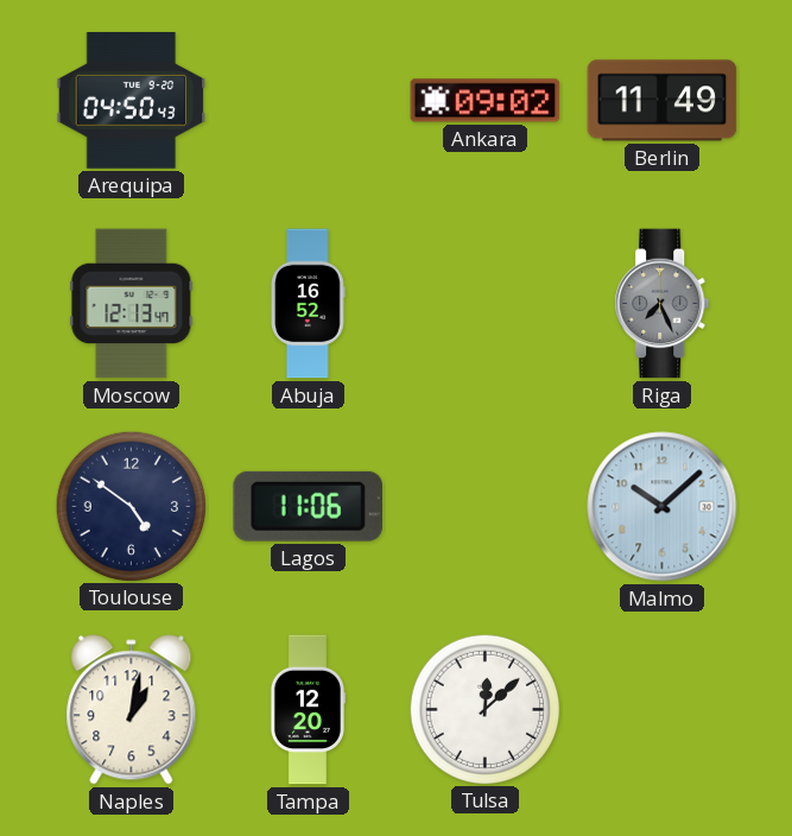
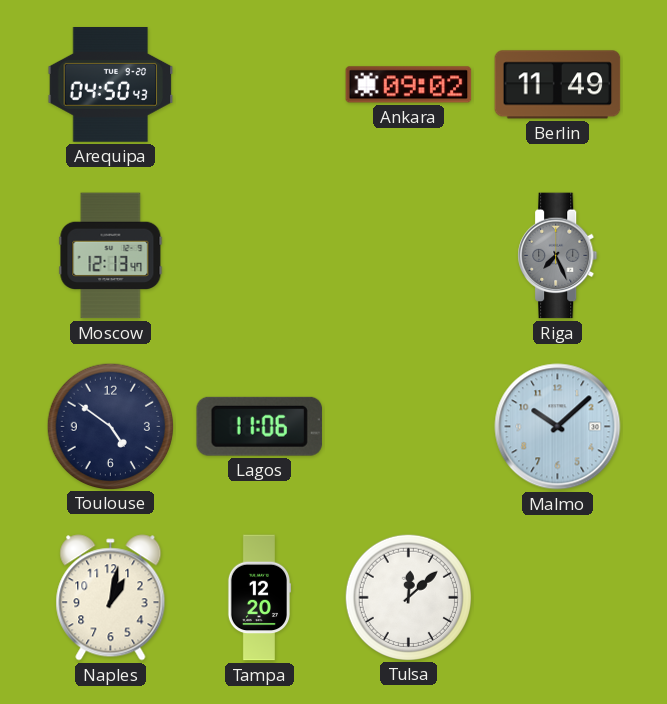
Abuja: 16:52 -> none
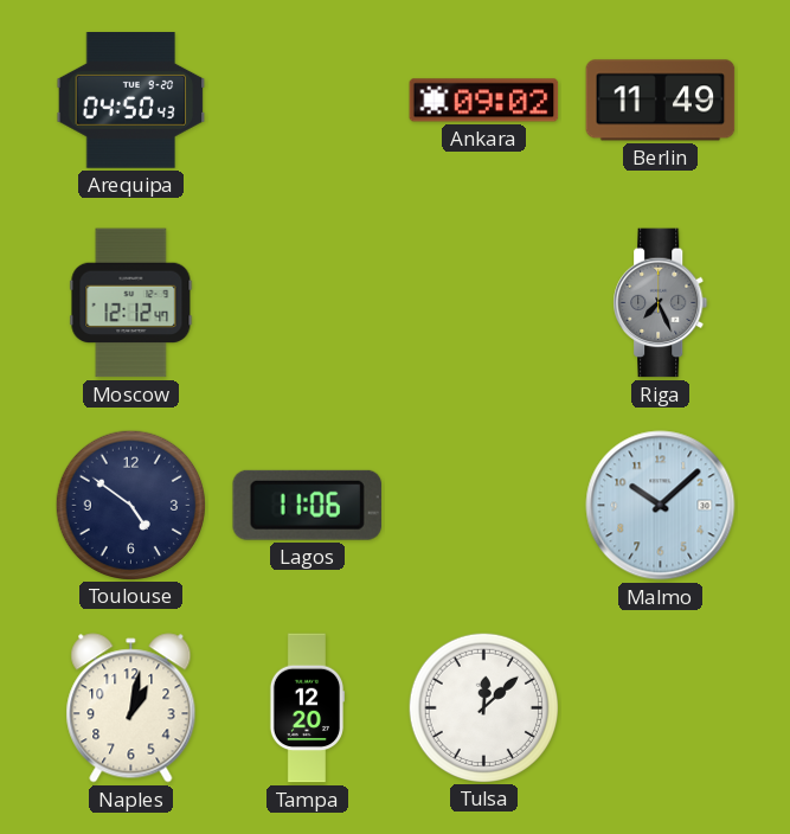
Moscow: 12:13 -> 12:12
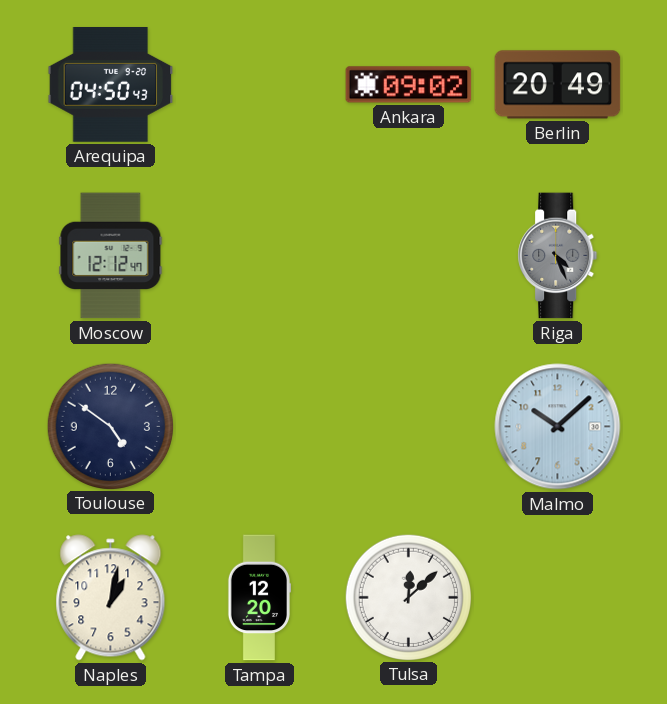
Berlin: 11:49 -> 20:49
Riga: 7:26 -> 4:26
Lagos: 11:06 -> none
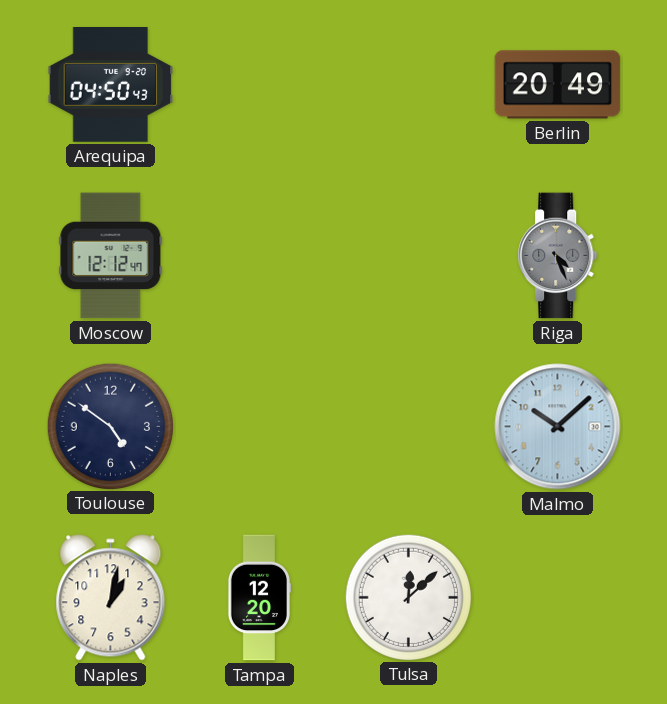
Ankara: 09:02 -> none
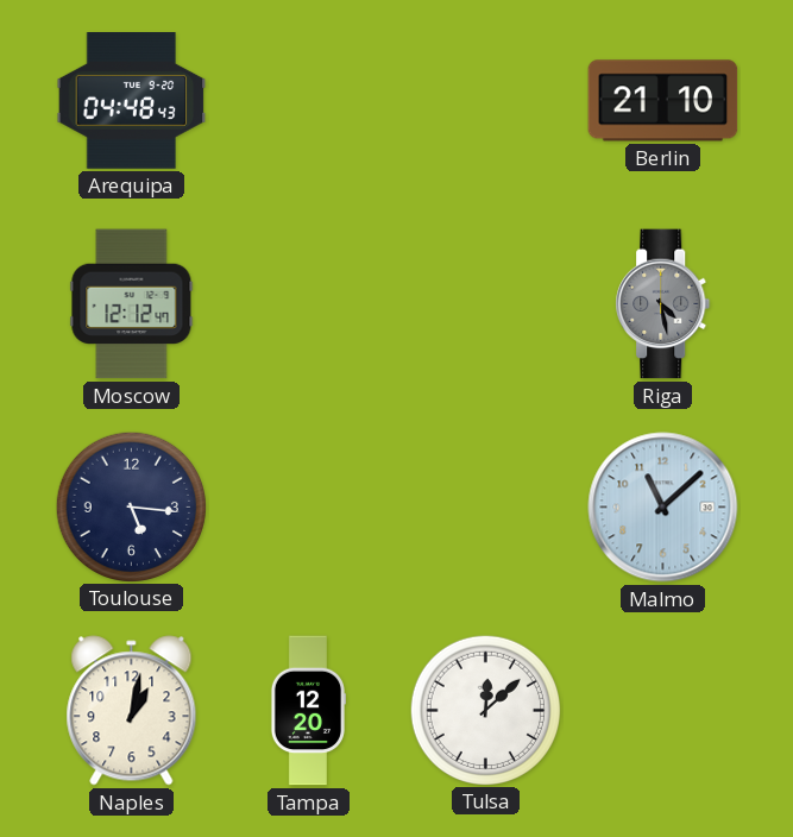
Arequipa: 04:50 -> 04:48
Berlin: 20:49 -> 21:10
Riga: 4:26 -> 4:28
Toulouse: 4:51 -> 5:16
Malmo: 10:08 -> 11:08
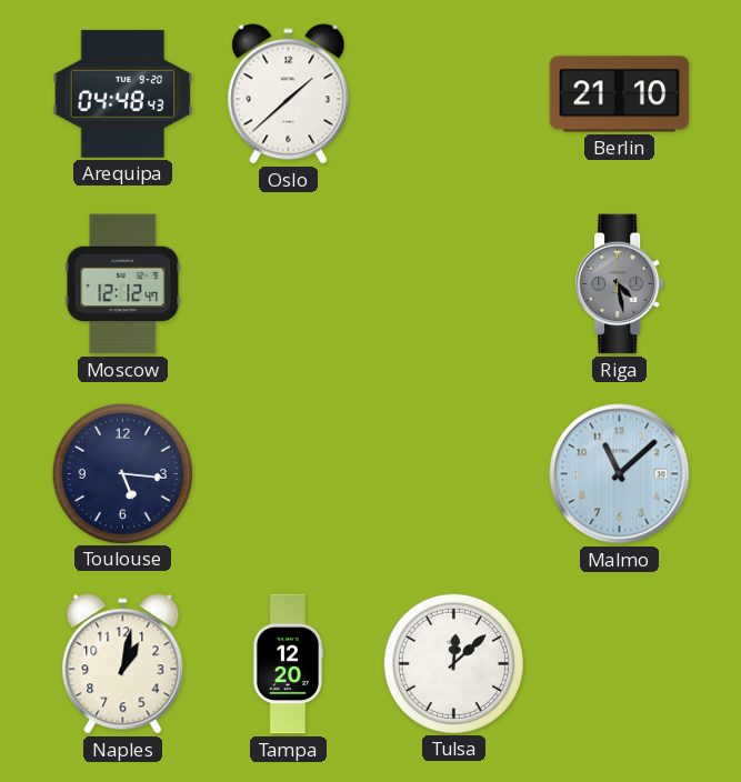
Oslo: none -> 1:38
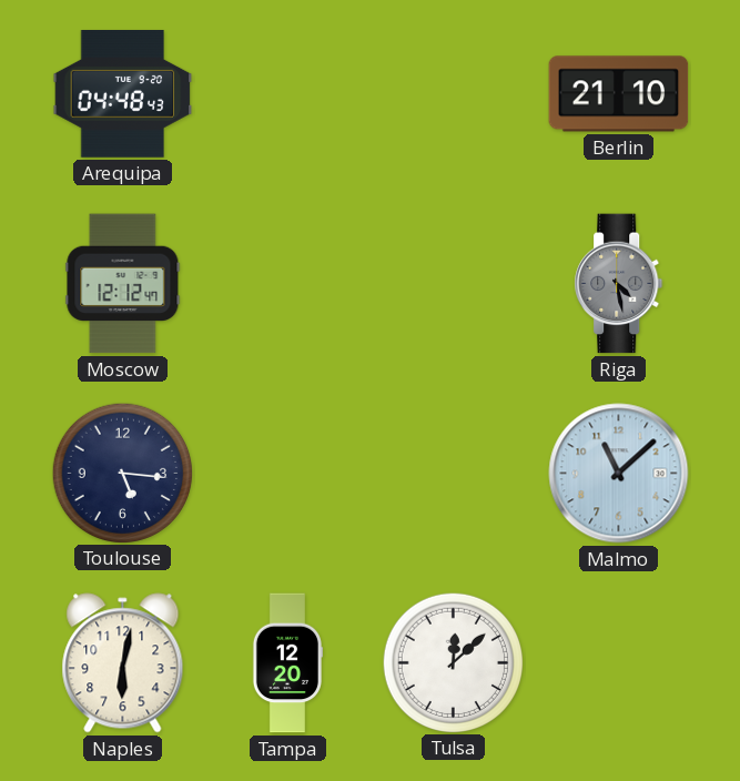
Oslo: 1:38 -> none
Naples: 1:02 -> 6:02
